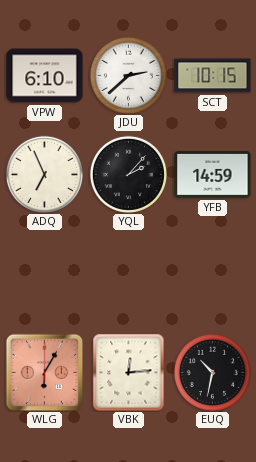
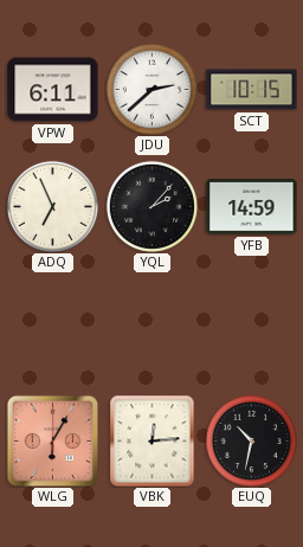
VPW: 6:10 -> 6:11
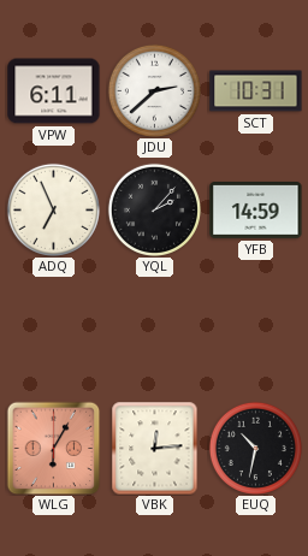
SCT: 10:15 -> 10:31
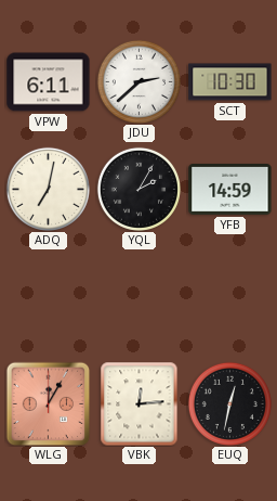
SCT: 10:31 -> 10:30
ADQ: 6:56 -> 7:02
YQL: 2:07 -> 2:05
WLG: 6:05 -> 12:05
EUQ: 10:32 -> 12:32
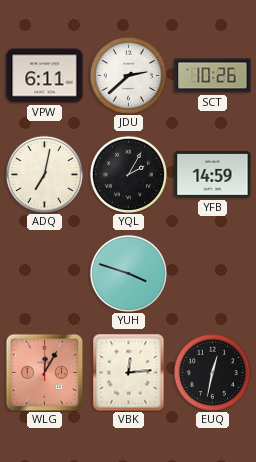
SCT: 10:30 -> 10:26
YUH: none -> 3:48
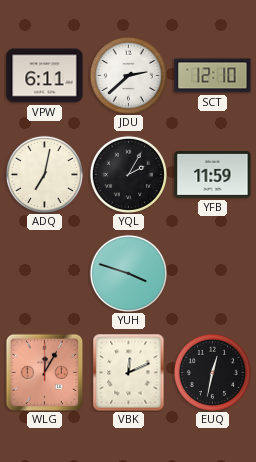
SCT: 10:26 -> 12:10
YFB: 14:59 -> 11:59
VBK: 12:14 -> 12:11
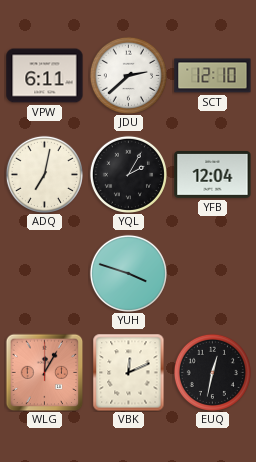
YFB: 11:59 -> 12:04
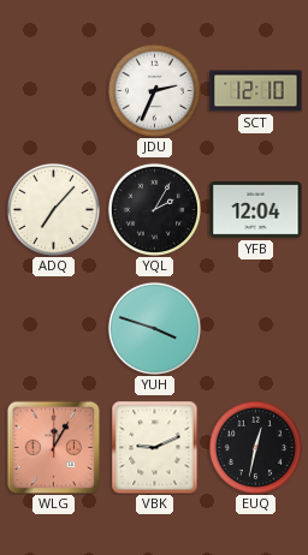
VPW: 6:11 -> none
JDU: 2:38 -> 2:34
ADQ: 7:02 -> 7:07
VBK: 12:11 -> 9:11
